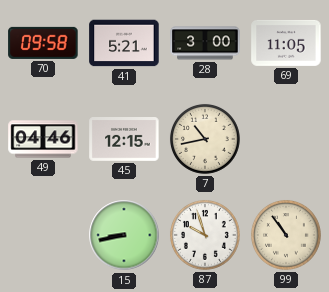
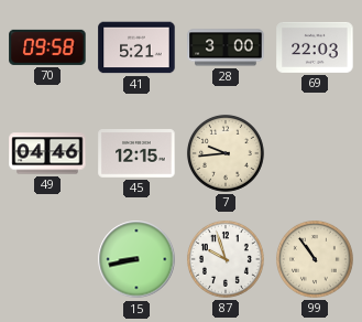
69: 11:05 -> 22:03
7: 10:43 -> 9:44
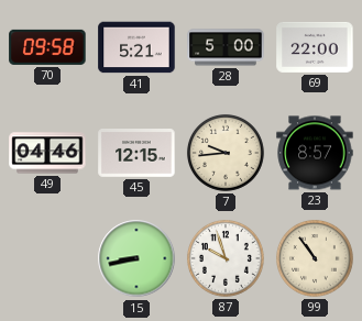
28: 3:00 -> 5:00
69: 22:03 -> 22:00
23: none -> 8:57
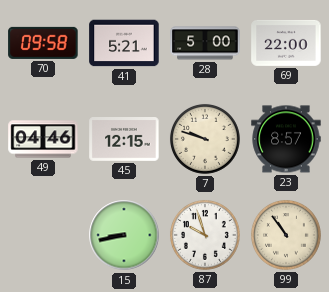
7: 9:44 -> 9:48
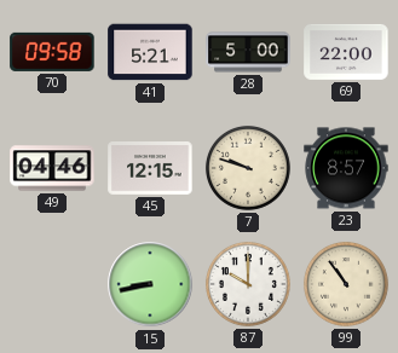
87: 9:57 -> 10:00
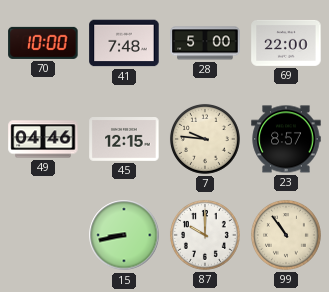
70: 09:58 -> 10:00
41: 5:21 -> 7:48
7: 9:48 -> 9:46
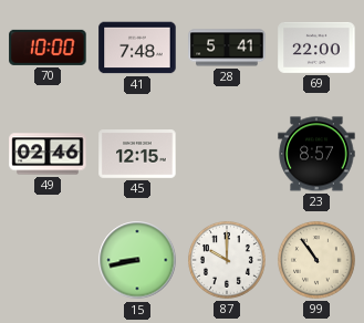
28: 5:00 -> 5:41
49: 04:46 -> 02:46
7: 9:46 -> none
